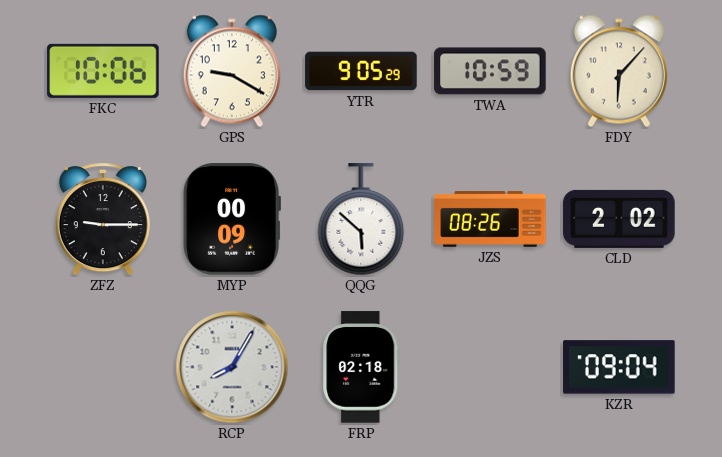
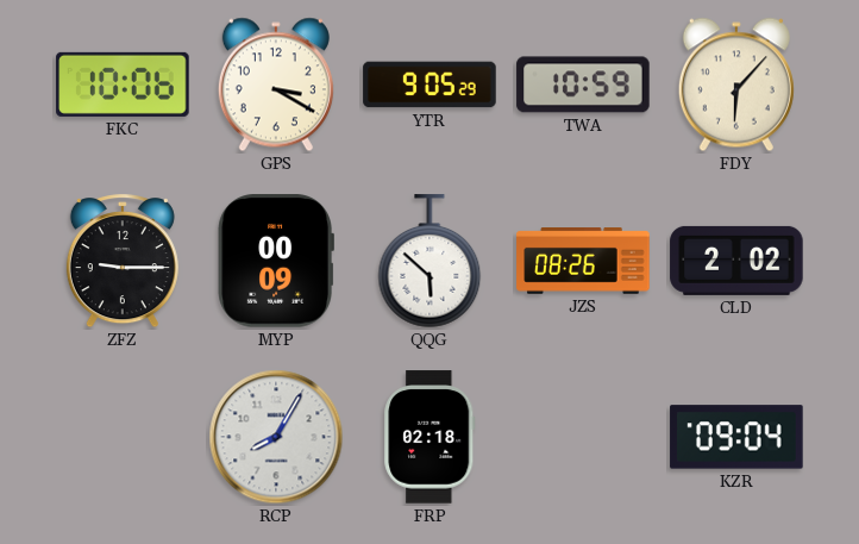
GPS: 9:20 -> 3:20
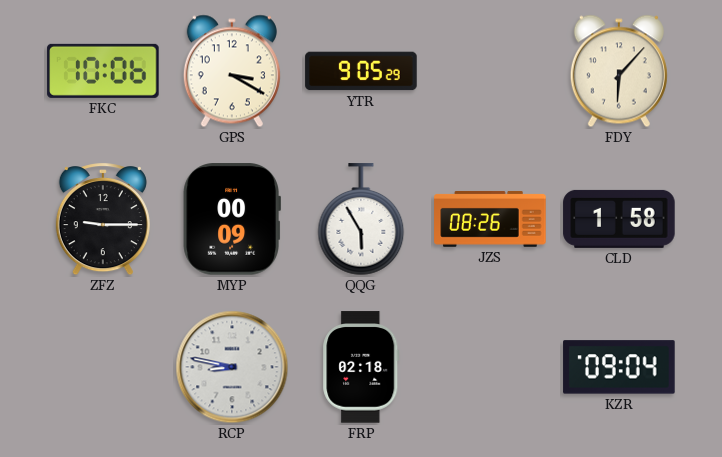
TWA: 10:59 -> none
QQG: 5:52 -> 5:55
CLD: 2:02 -> 1:58
RCP: 8:05 -> 8:47
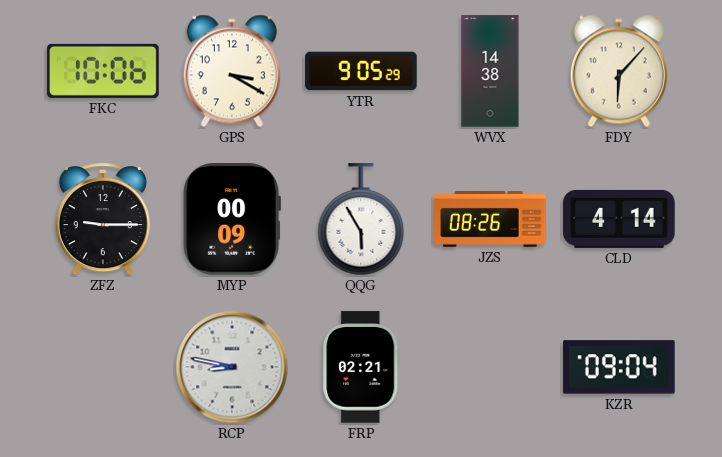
WVX: none -> 14:38
CLD: 1:58 -> 4:14
FRP: 02:18 -> 02:21
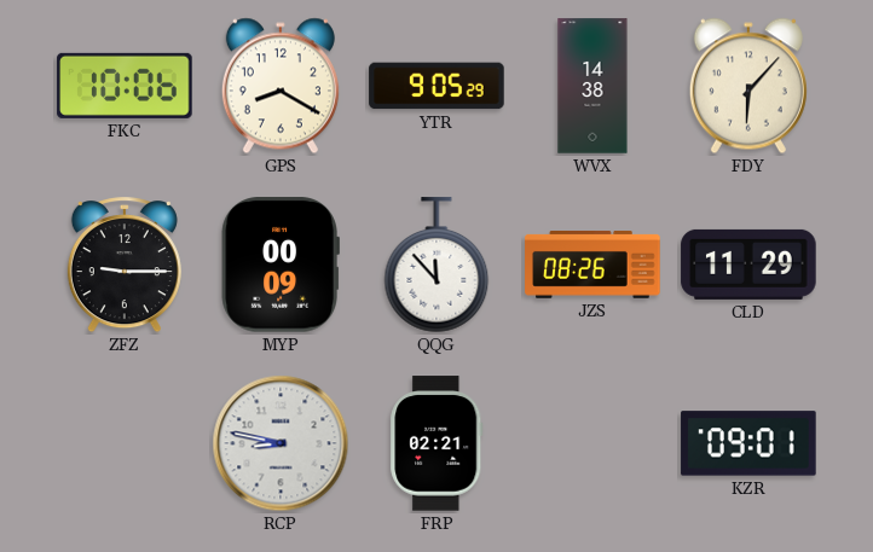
GPS: 3:20 -> 8:20
QQG: 5:55 -> 11:53
CLD: 4:14 -> 11:29
KZR: 09:04 -> 09:01
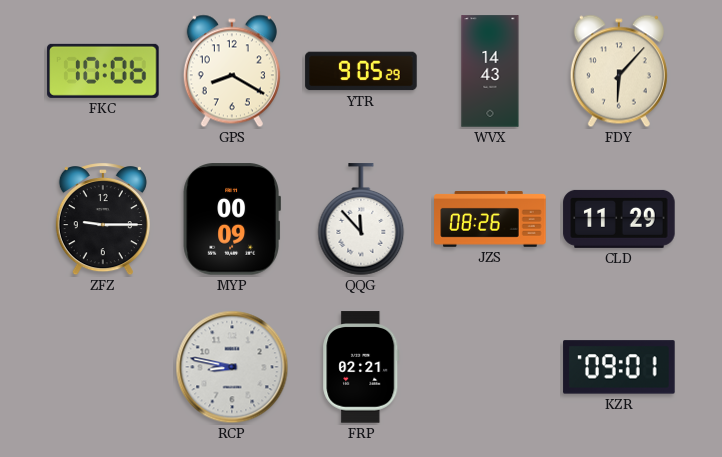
WVX: 14:38 -> 14:43
